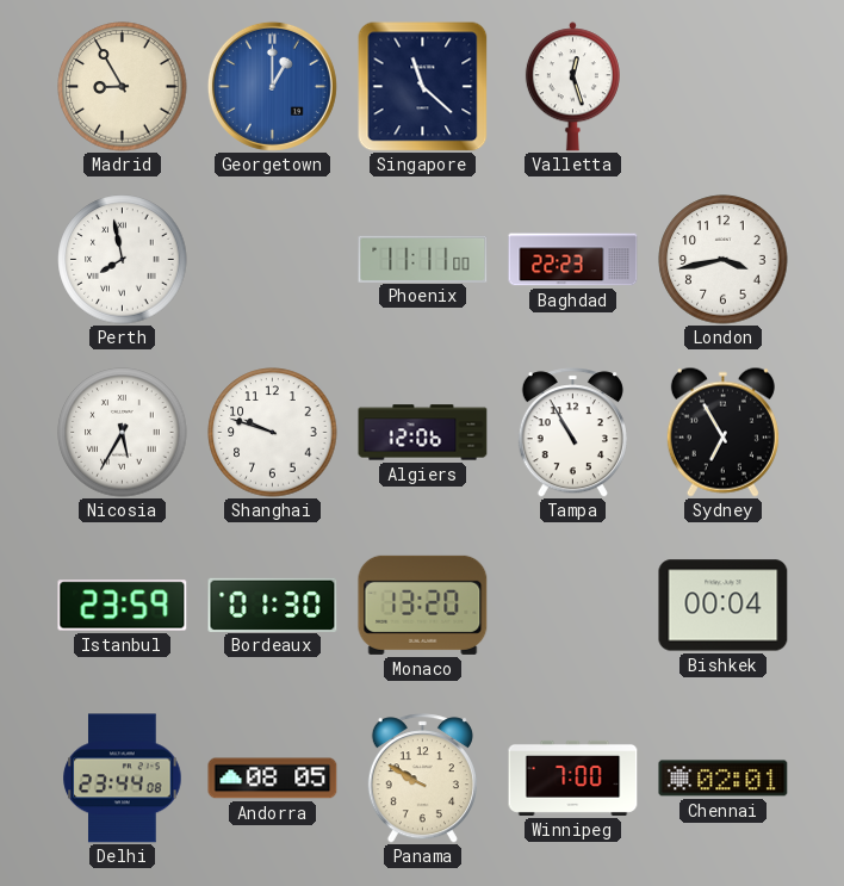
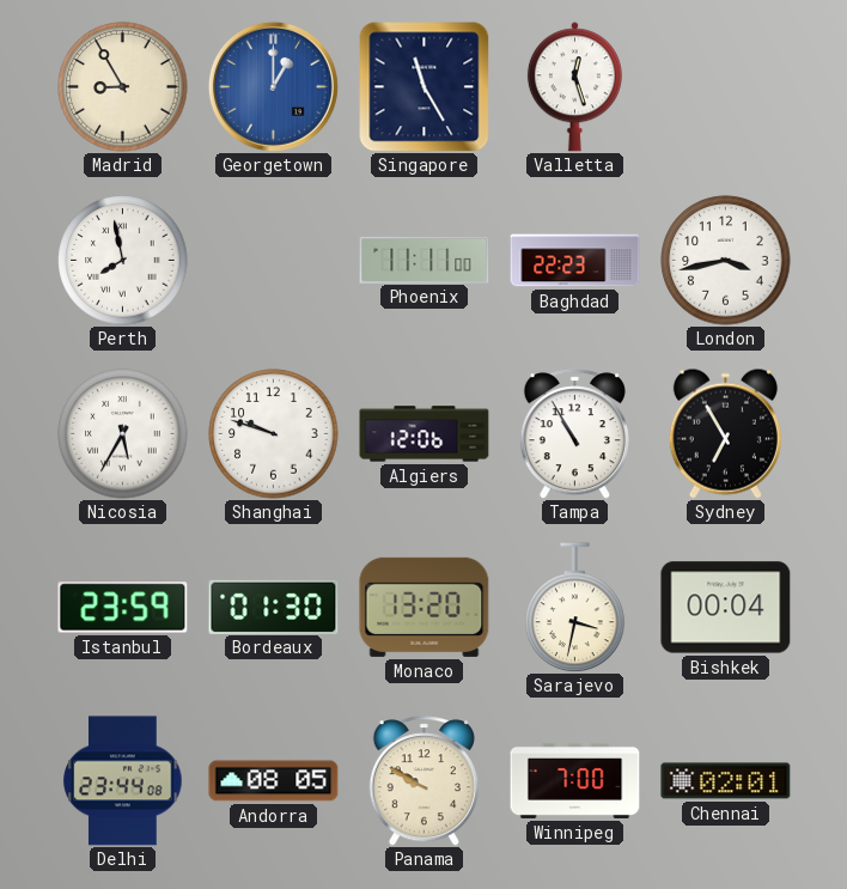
Singapore: 11:22 -> 11:25
Sarajevo: none -> 3:32
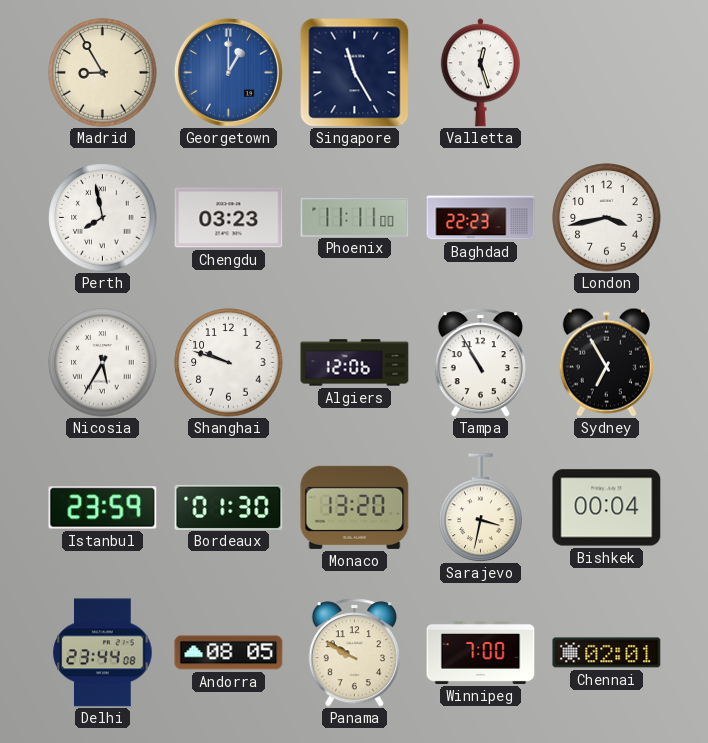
Chengdu: none -> 03:23
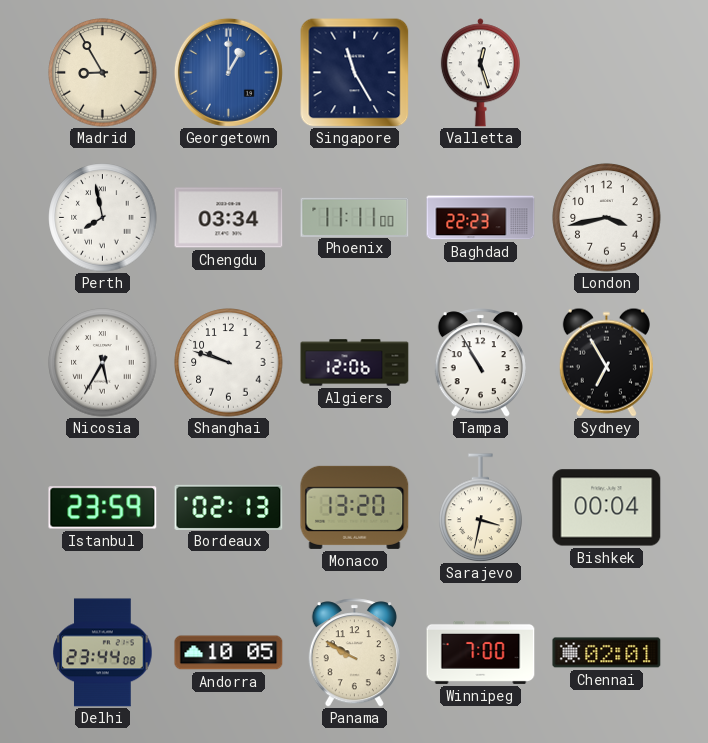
Chengdu: 03:23 -> 03:34
Bordeaux: 01:30 -> 02:13
Andorra: 08:05 -> 10:05
